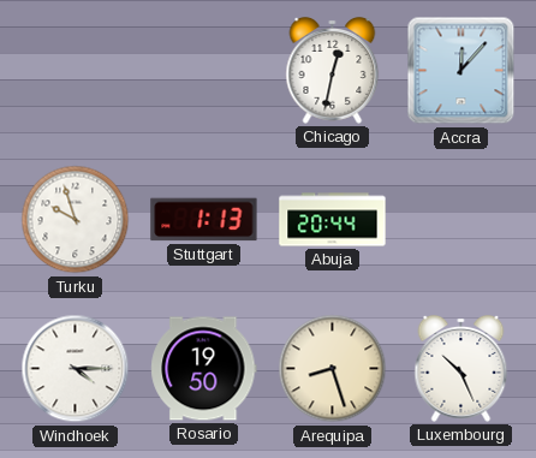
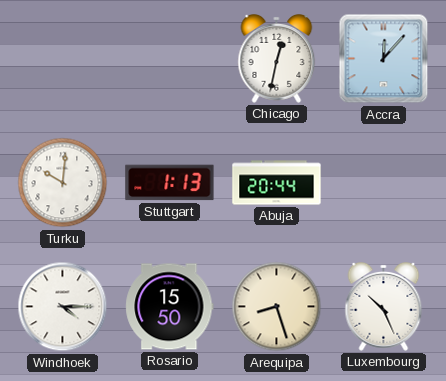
Turku: 9:57 -> 10:01
Rosario: 19:50 -> 15:50
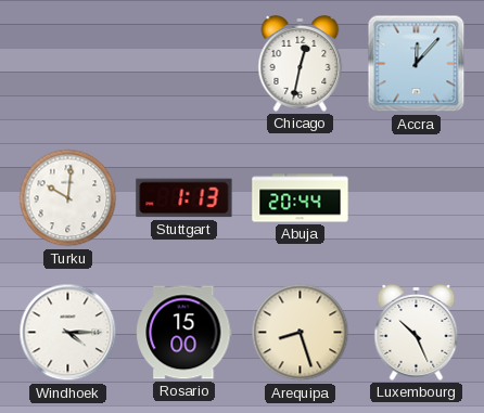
Rosario: 15:50 -> 15:00
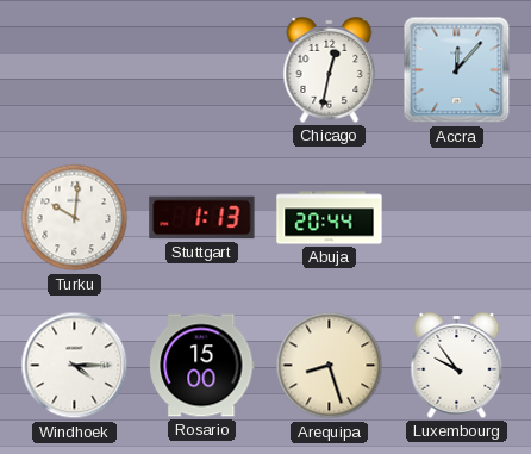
Luxembourg: 10:26 -> 9:54
